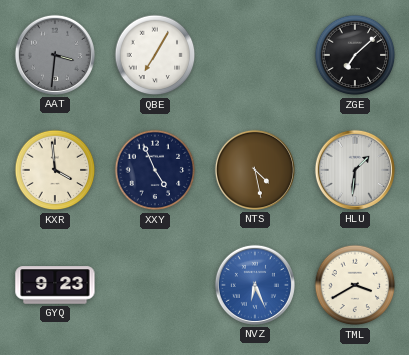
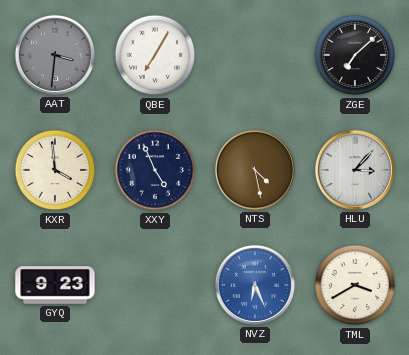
HLU: 1:31 -> 3:07
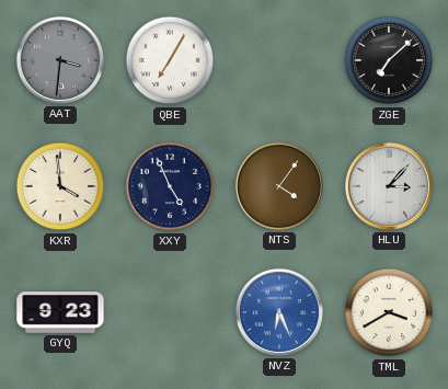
NTS: 4:28 -> 4:06
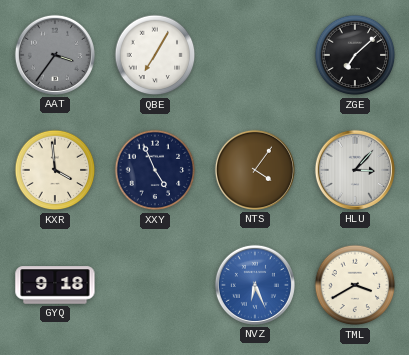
AAT: 3:31 -> 3:36
GYQ: 9:23 -> 9:18
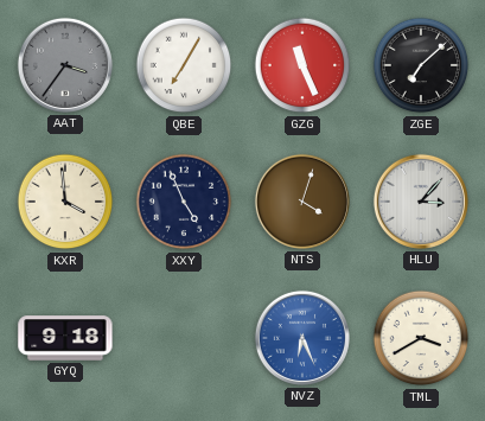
GZG: none -> 11:26
NTS: 4:06 -> 4:03
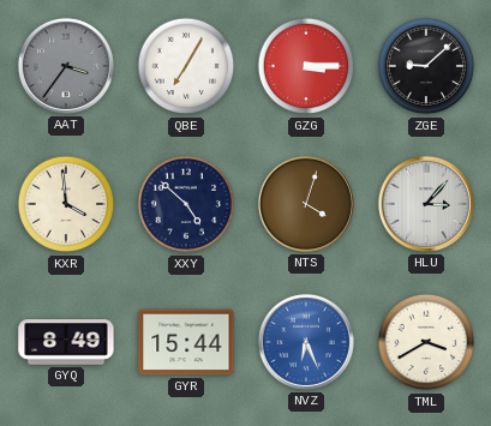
GZG: 11:26 -> 3:15
ZGE: 7:08 -> 9:08
XXY: 4:56 -> 4:52
GYQ: 9:18 -> 8:49
GYR: none -> 15:44
